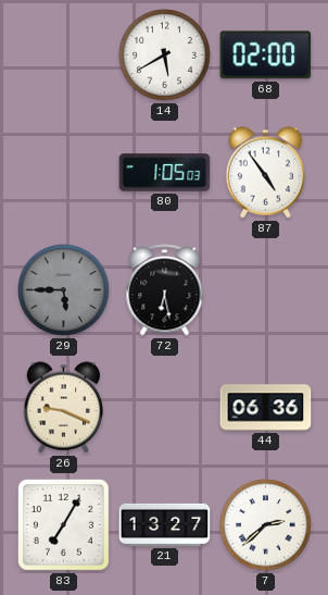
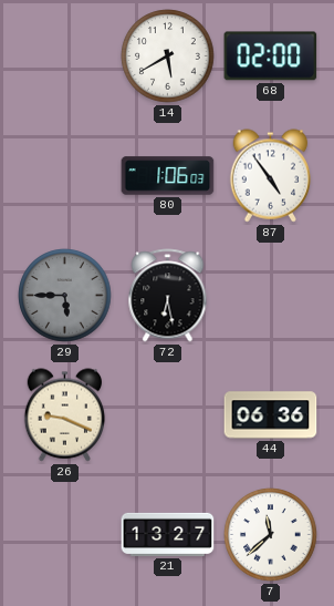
80: 1:05 -> 1:06
83: 7:05 -> none
7: 2:38 -> 11:38
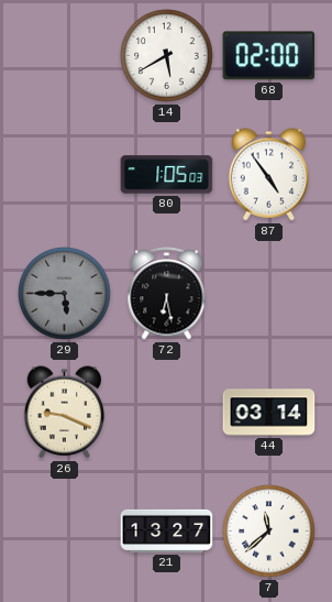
80: 1:06 -> 1:05
44: 06:36 -> 03:14
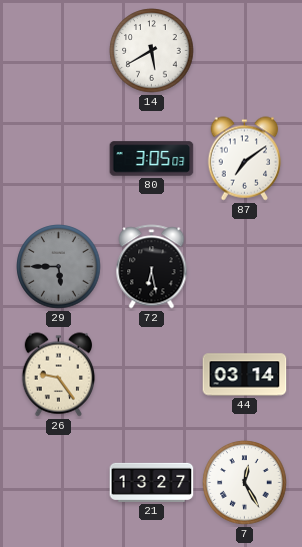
68: 02:00 -> none
80: 1:05 -> 3:05
87: 4:54 -> 7:09
26: 9:19 -> 9:24
7: 11:38 -> 12:25
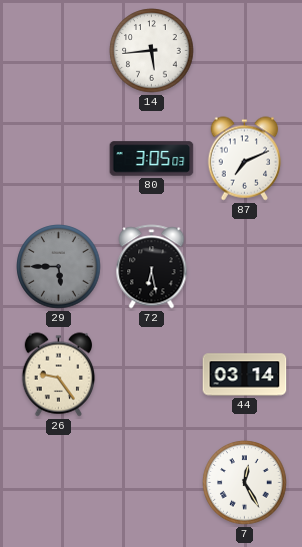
14: 5:40 -> 5:44
87: 7:09 -> 7:11
21: 13:27 -> none
